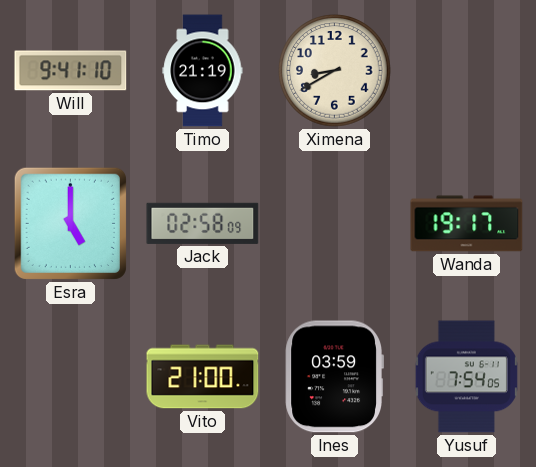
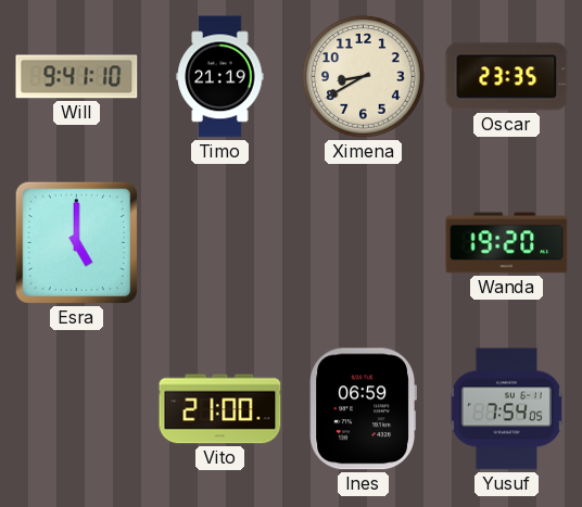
Oscar: none -> 23:35
Jack: 02:58 -> none
Wanda: 19:17 -> 19:20
Ines: 03:59 -> 06:59
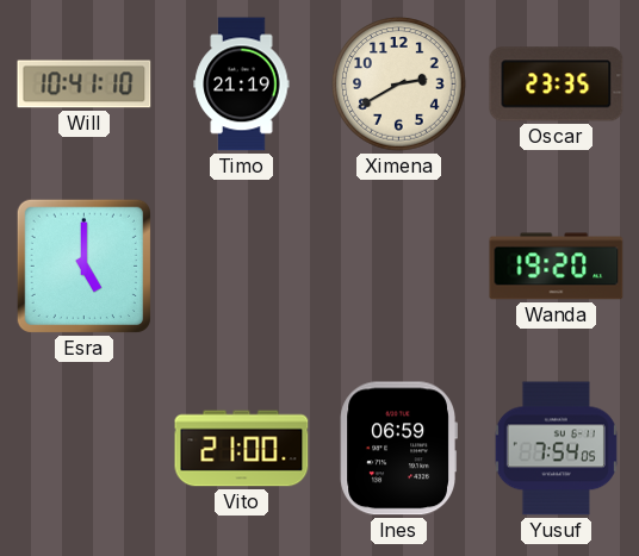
Will: 9:41 -> 10:41
Ximena: 8:40 -> 2:40
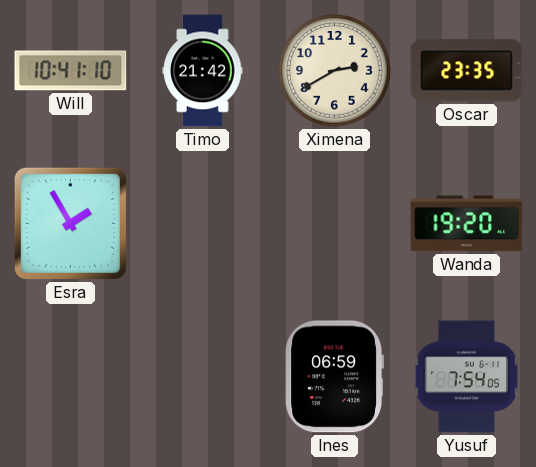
Timo: 21:19 -> 21:42
Esra: 5:00 -> 1:55
Vito: 21:00 -> none
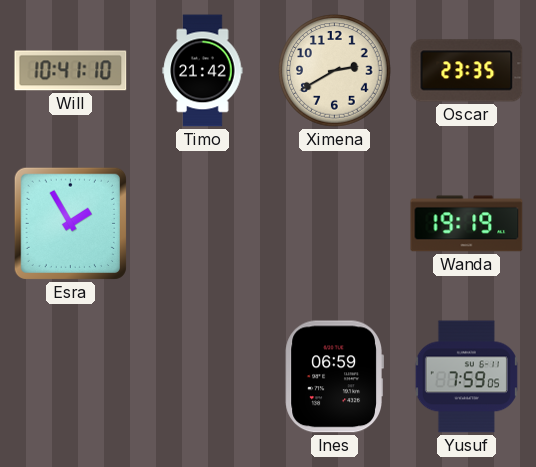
Wanda: 19:20 -> 19:19
Yusuf: 7:54 -> 7:59
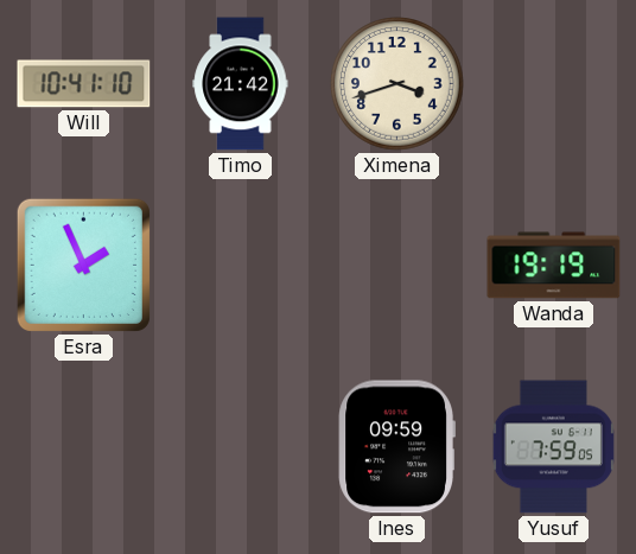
Ximena: 2:40 -> 3:42
Oscar: 23:35 -> none
Esra: 1:55 -> 1:56
Ines: 06:59 -> 09:59
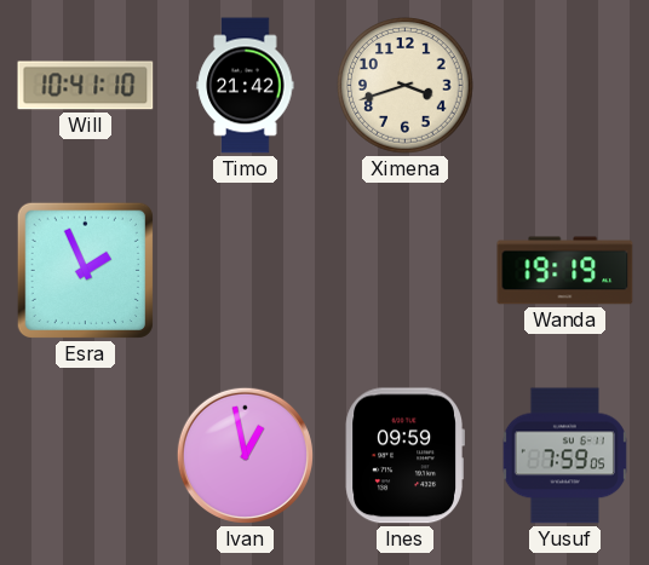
Ivan: none -> 12:58
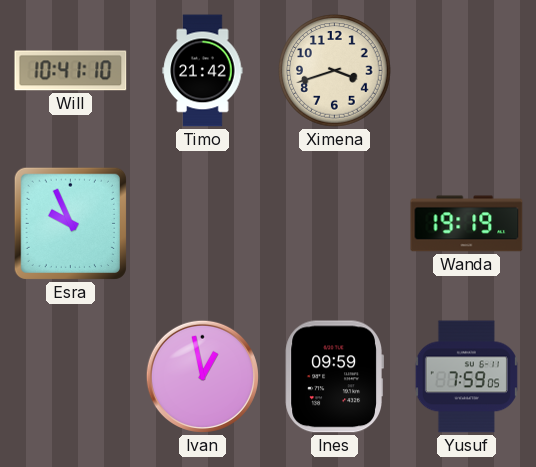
Esra: 1:56 -> 9:56
